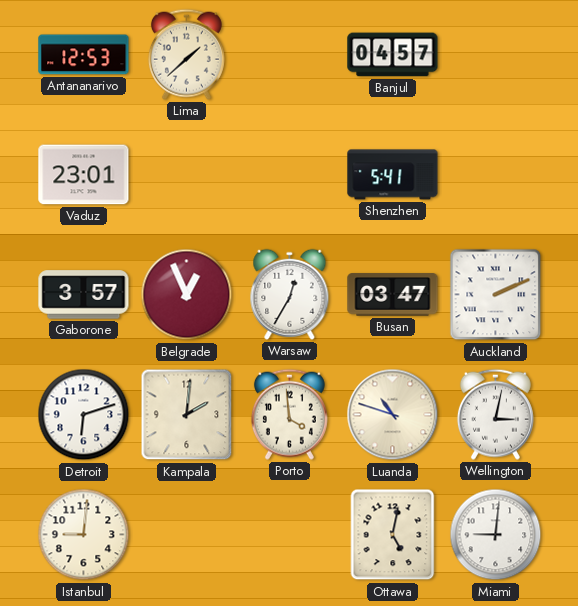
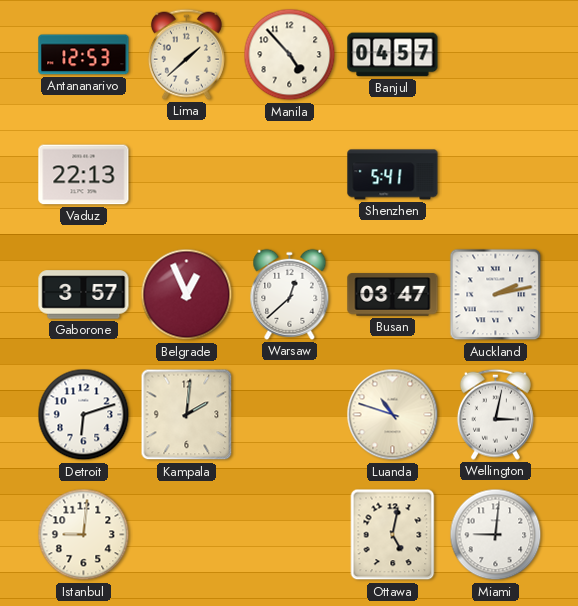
Manila: none -> 4:53
Vaduz: 23:01 -> 22:13
Warsaw: 12:35 -> 12:38
Auckland: 2:11 -> 2:13
Porto: 3:59 -> none
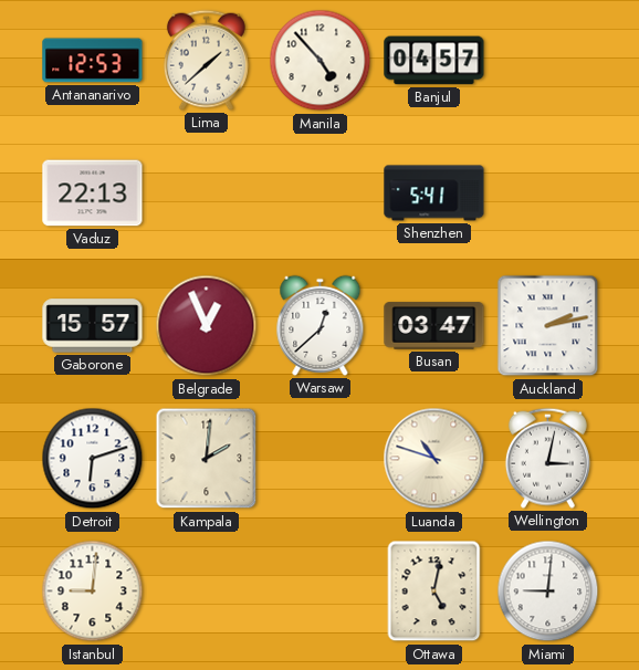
Gaborone: 3:57 -> 15:57
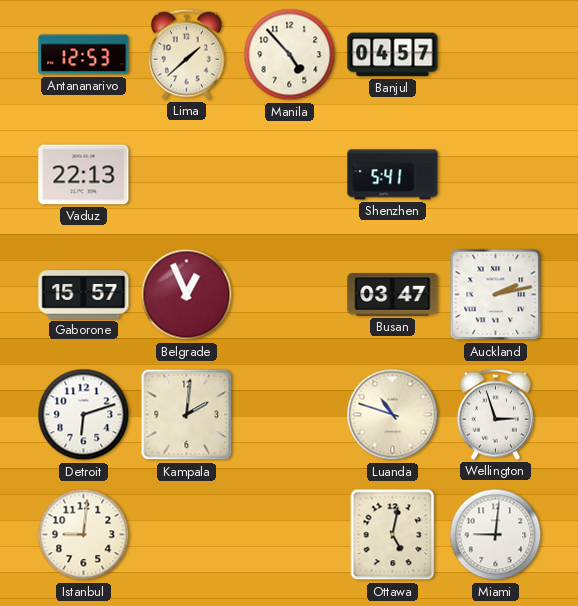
Warsaw: 12:38 -> none
Wellington: 3:02 -> 2:57
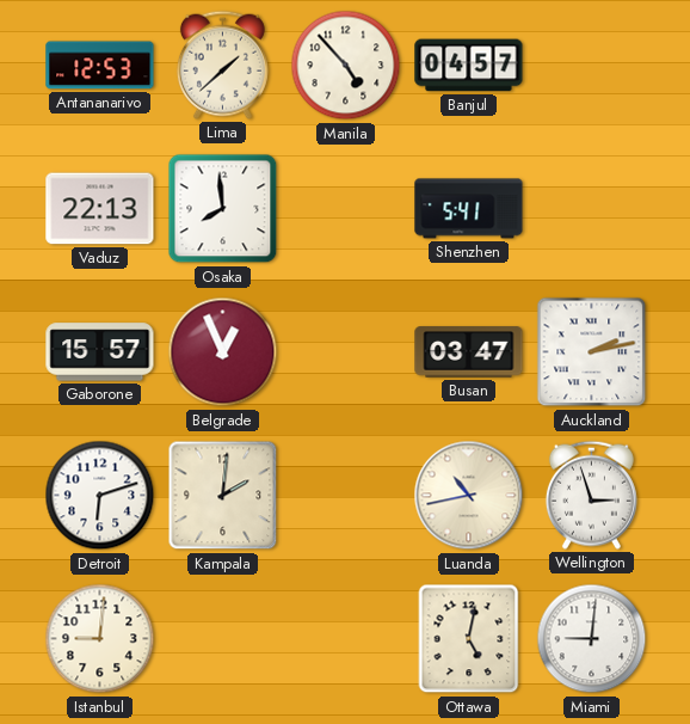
Osaka: none -> 7:59
Luanda: 10:48 -> 10:43
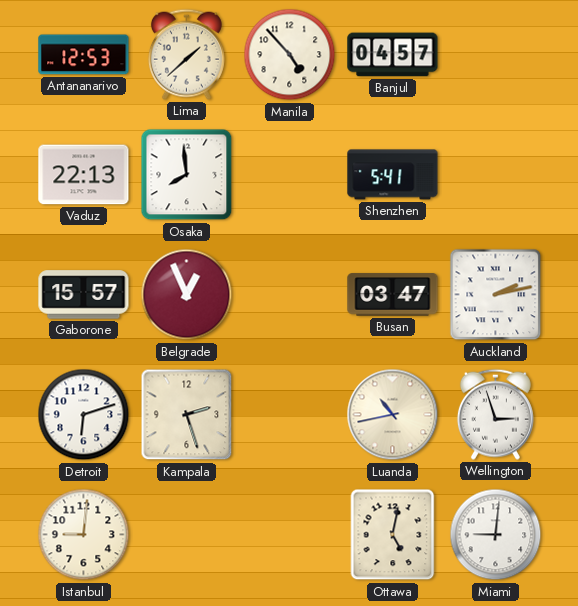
Kampala: 2:01 -> 2:27
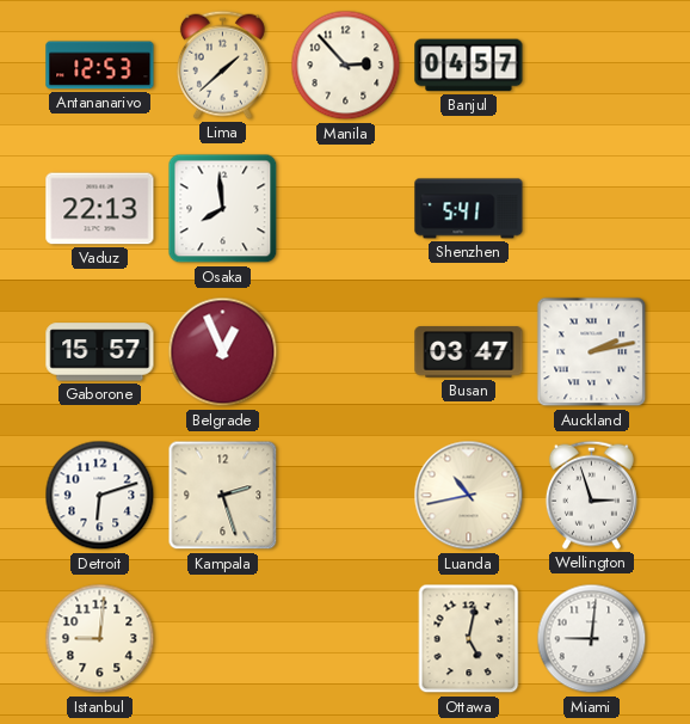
Manila: 4:53 -> 2:53
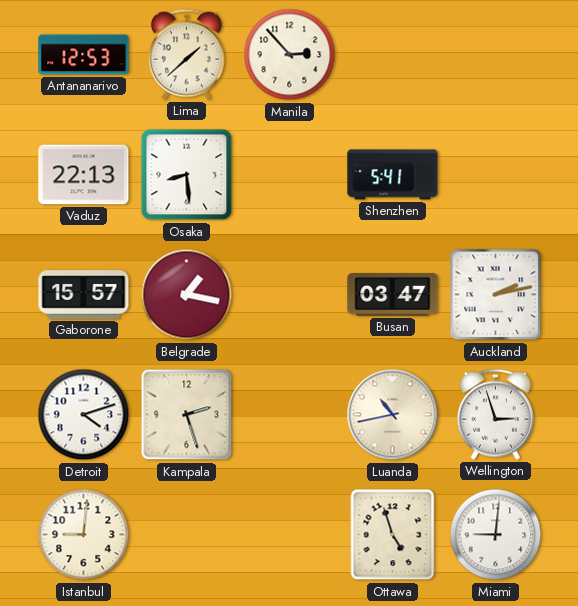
Banjul: 04:57 -> none
Osaka: 7:59 -> 8:29
Belgrade: 12:56 -> 1:17
Detroit: 6:12 -> 4:12
Ottawa: 5:02 -> 4:57
